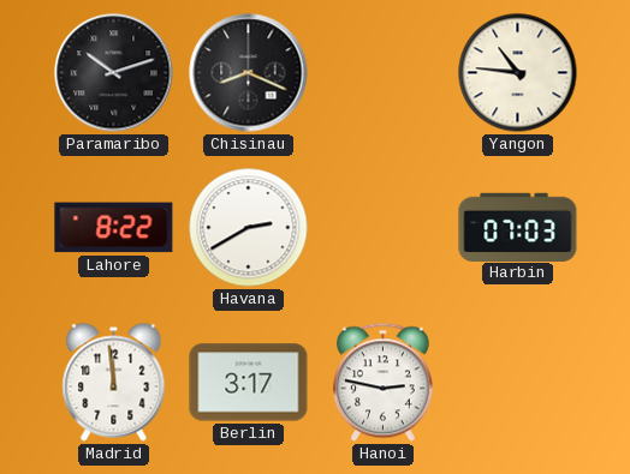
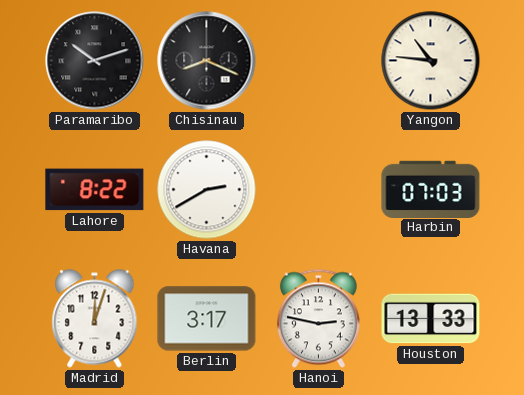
Madrid: 11:59 -> 12:03
Houston: none -> 13:33
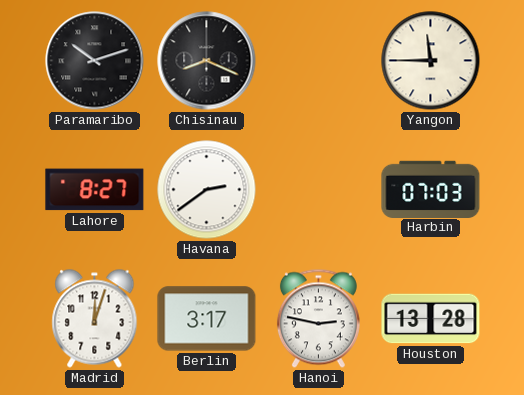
Yangon: 10:46 -> 11:45
Lahore: 8:22 -> 8:27
Havana: 2:40 -> 2:39
Houston: 13:33 -> 13:28
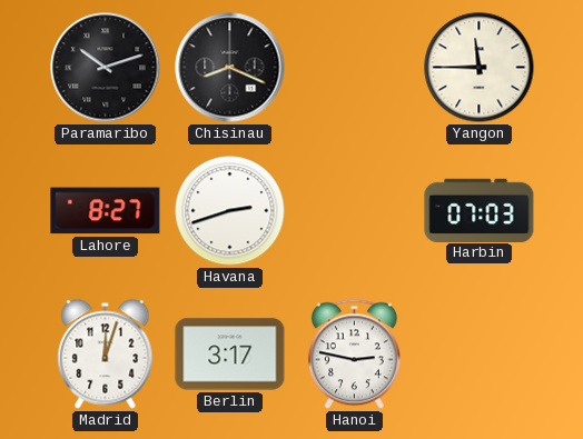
Havana: 2:39 -> 2:42
Houston: 13:28 -> none
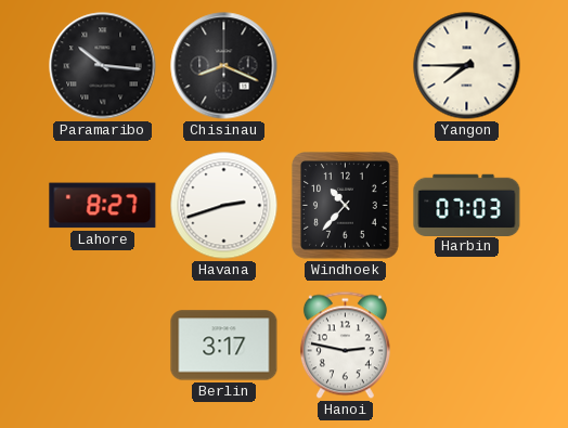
Paramaribo: 10:12 -> 10:16
Yangon: 11:45 -> 7:45
Windhoek: none -> 10:37
Madrid: 12:03 -> none
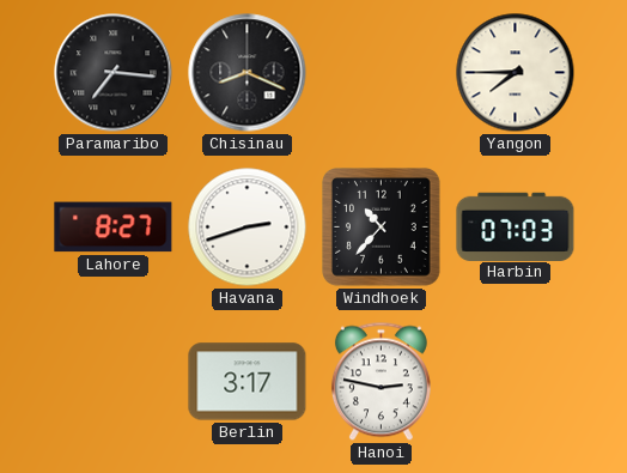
Paramaribo: 10:16 -> 7:16
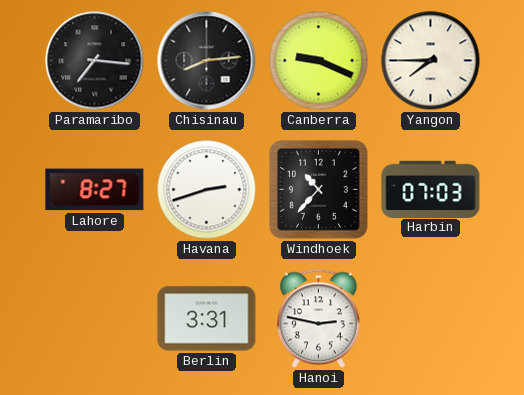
Chisinau: 8:19 -> 8:14
Canberra: none -> 9:19
Berlin: 3:17 -> 3:31
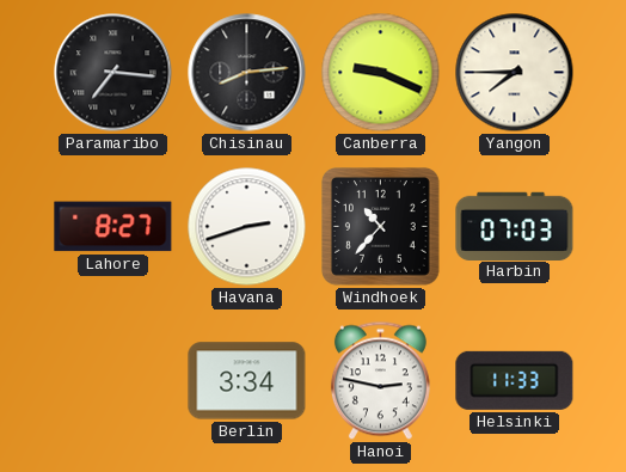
Berlin: 3:31 -> 3:34
Helsinki: none -> 11:33
